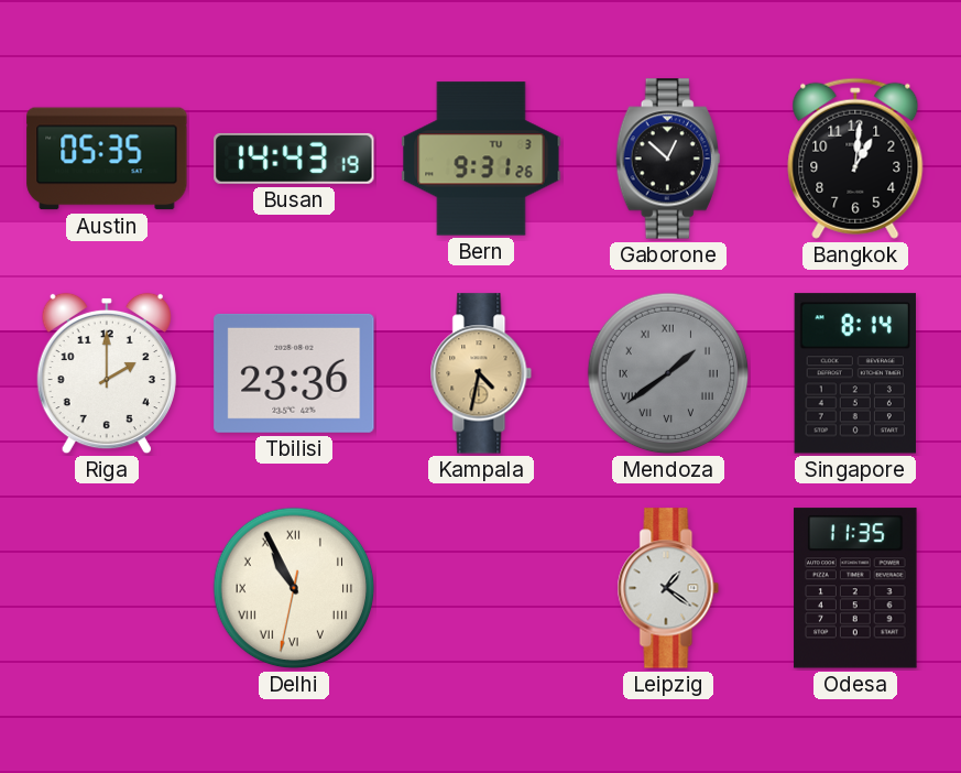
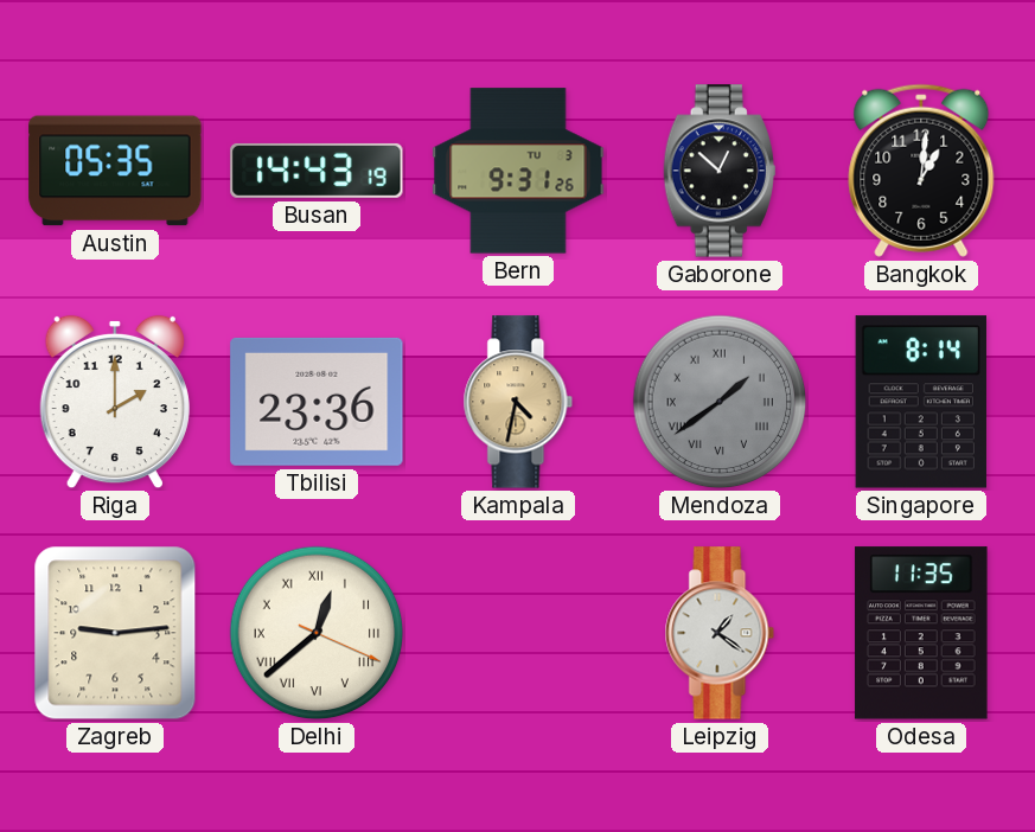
Zagreb: none -> 9:14
Delhi: 10:55 -> 12:38
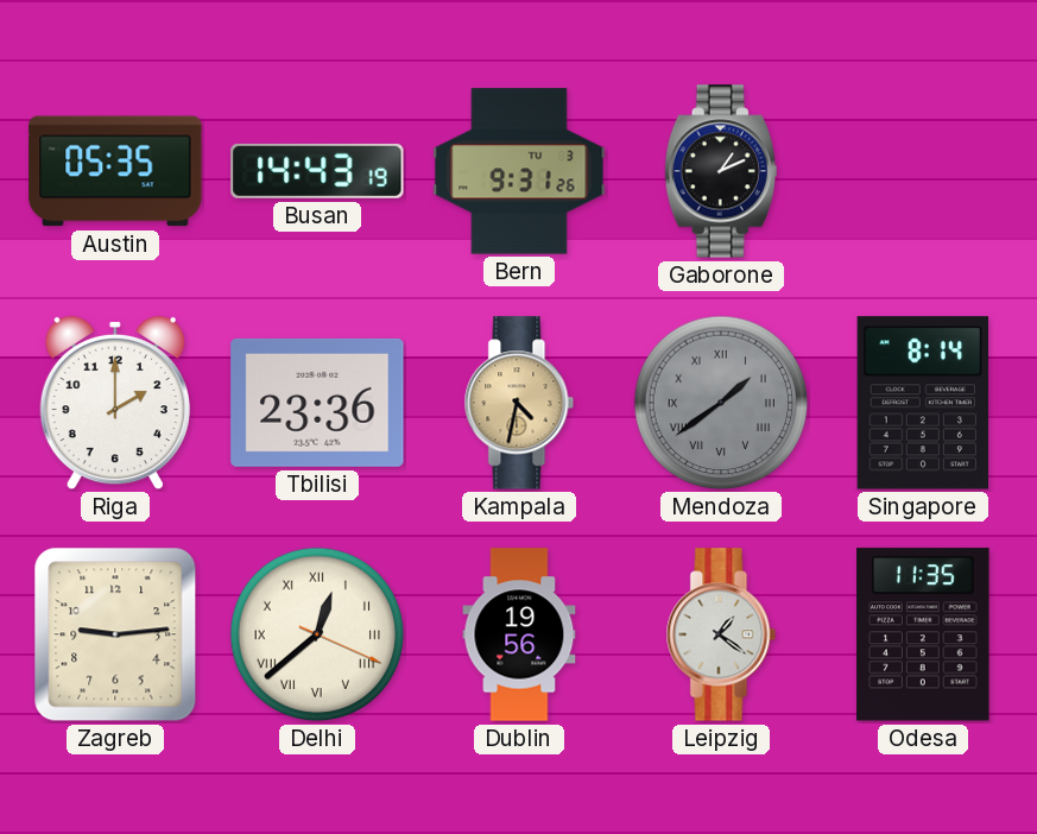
Gaborone: 12:52 -> 1:11
Bangkok: 1:01 -> none
Dublin: none -> 19:56
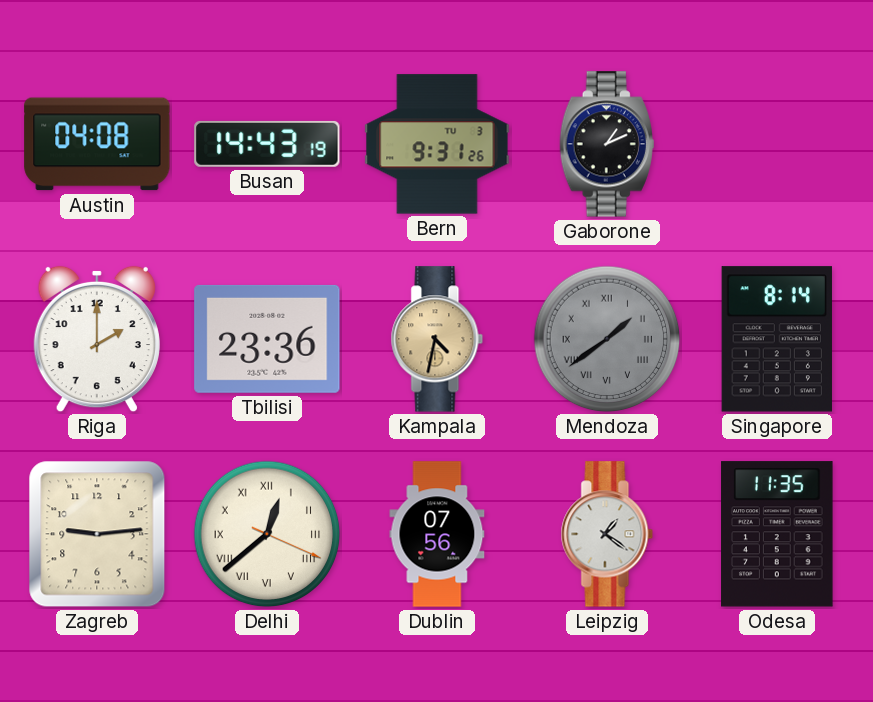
Austin: 05:35 -> 04:08
Dublin: 19:56 -> 07:56
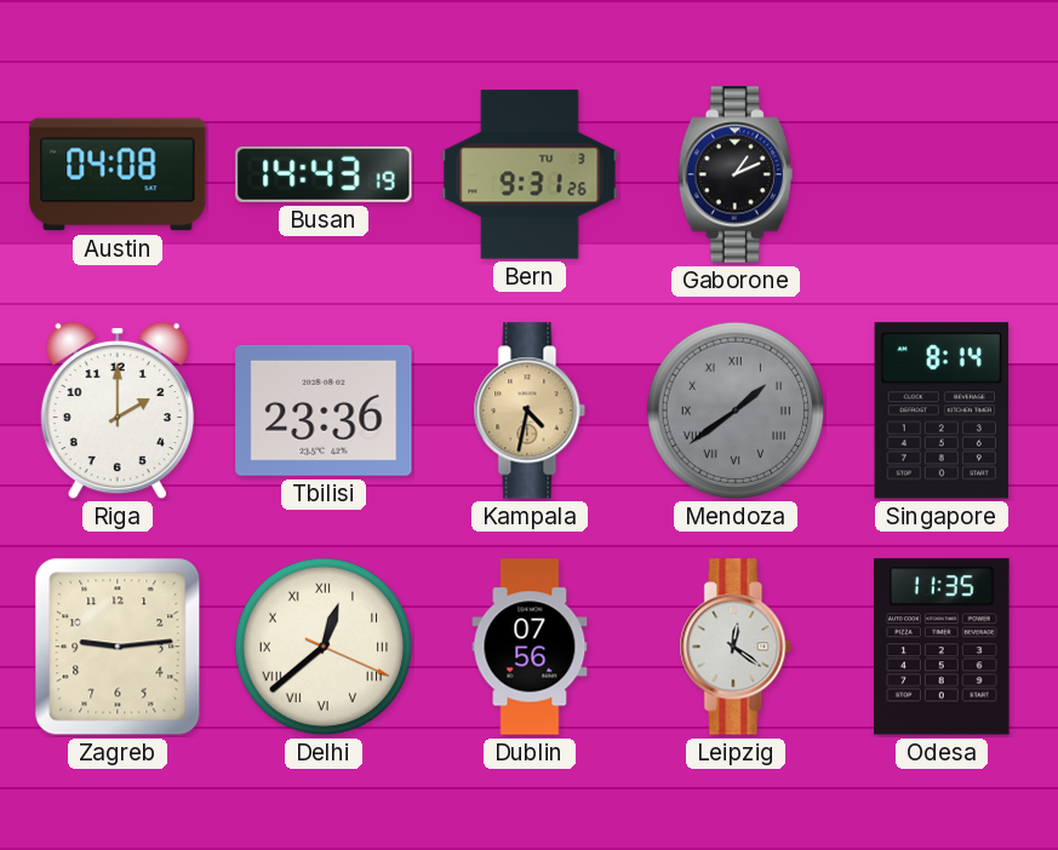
Leipzig: 1:21 -> 12:21
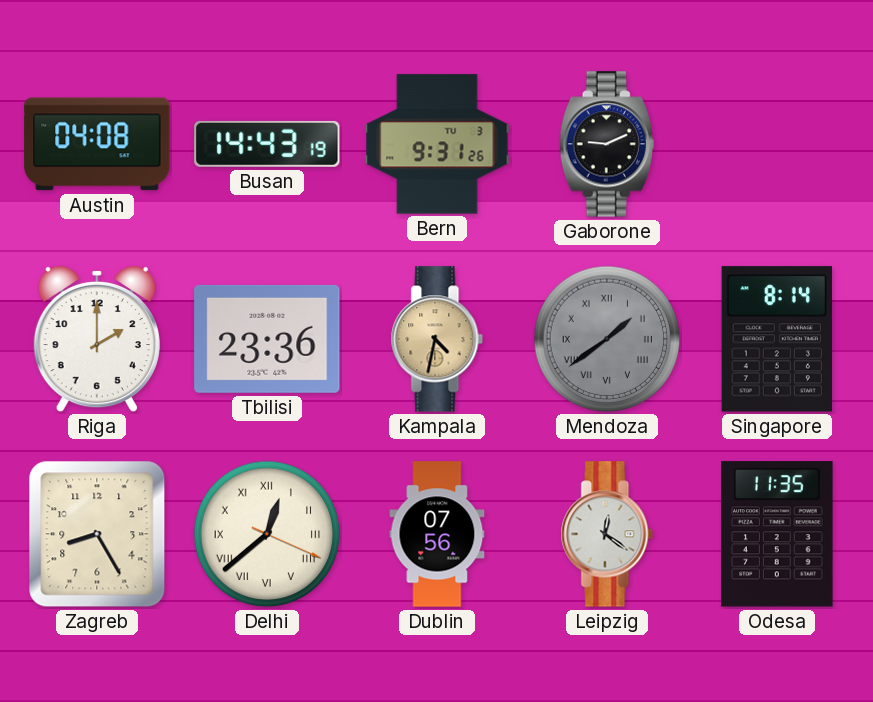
Gaborone: 1:11 -> 9:11
Zagreb: 9:14 -> 8:25
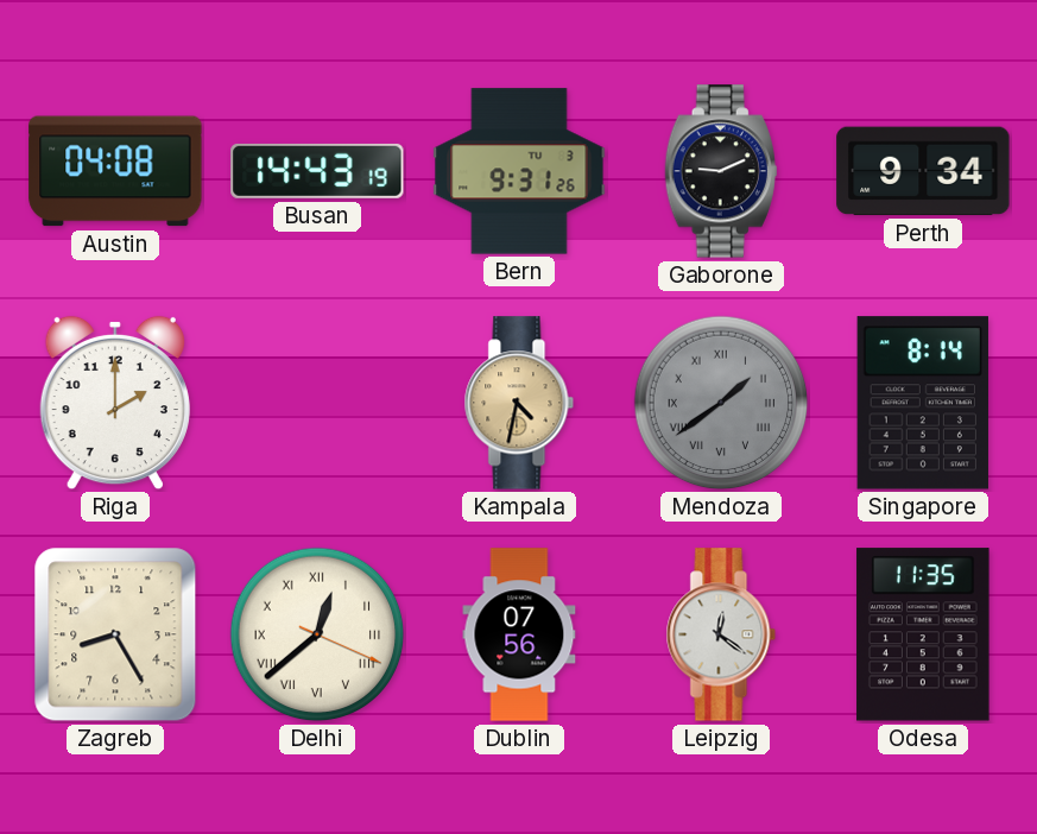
Perth: none -> 9:34
Tbilisi: 23:36 -> none
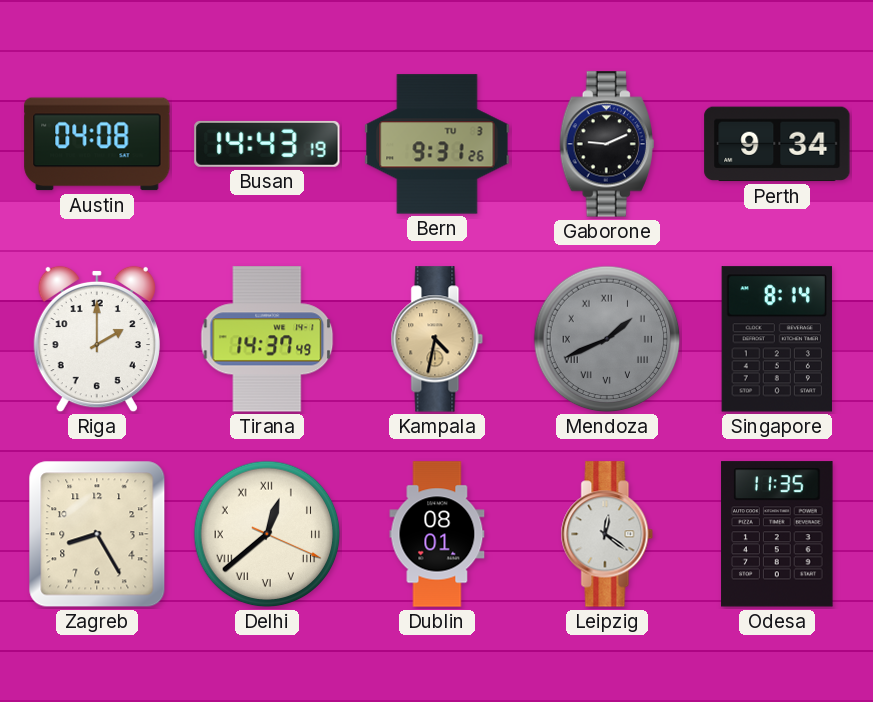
Tirana: none -> 14:37
Mendoza: 1:39 -> 1:41
Dublin: 07:56 -> 08:01
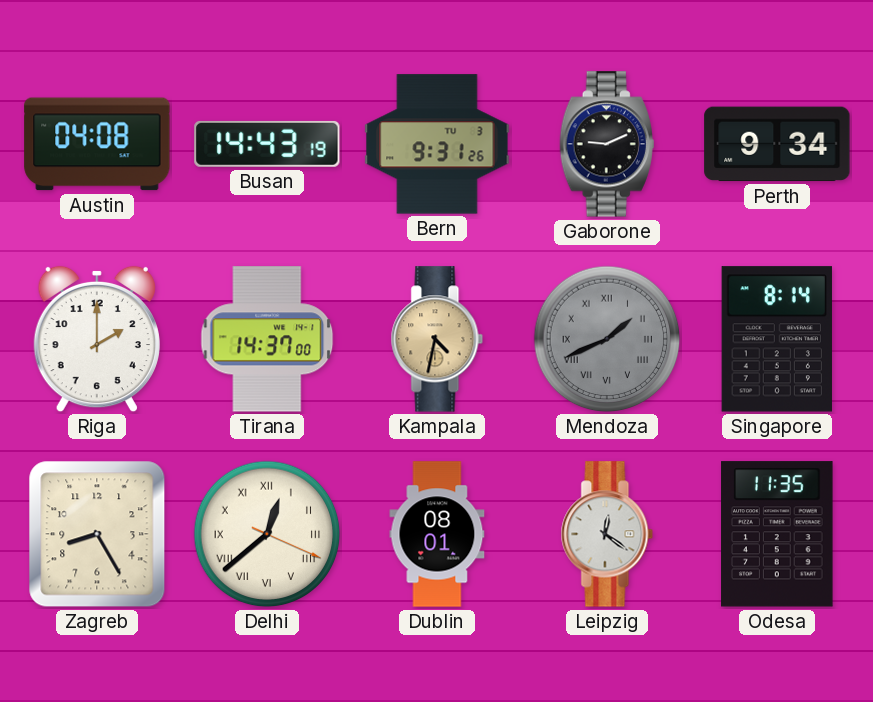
Tirana: 14:37:49 -> 14:37:00
